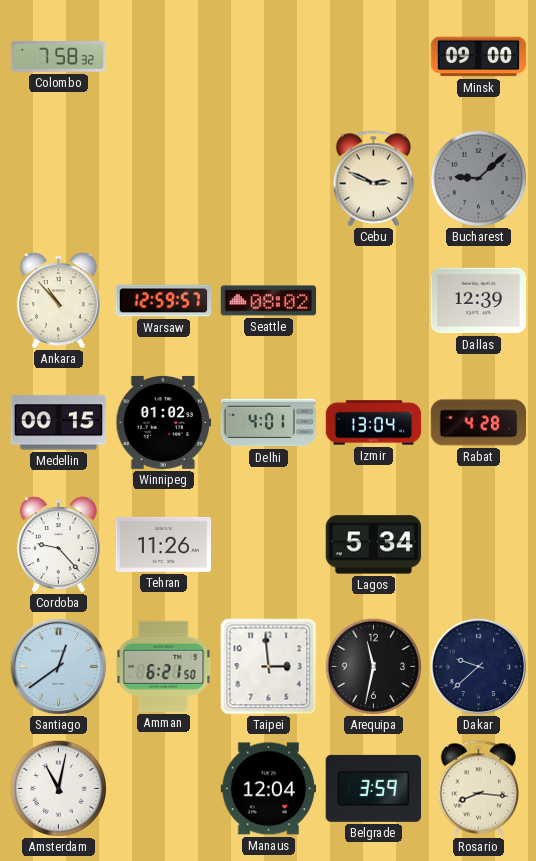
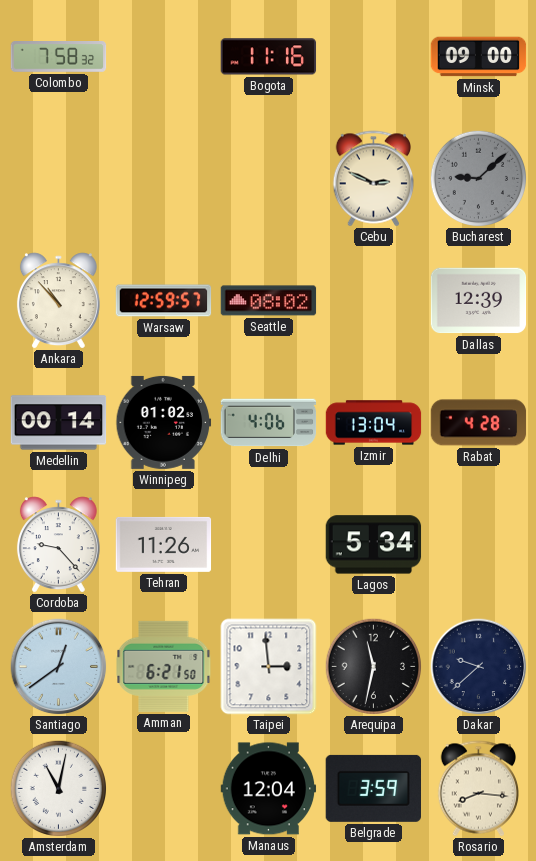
Bogota: none -> 11:16
Medellin: 00:15 -> 00:14
Delhi: 4:01 -> 4:06
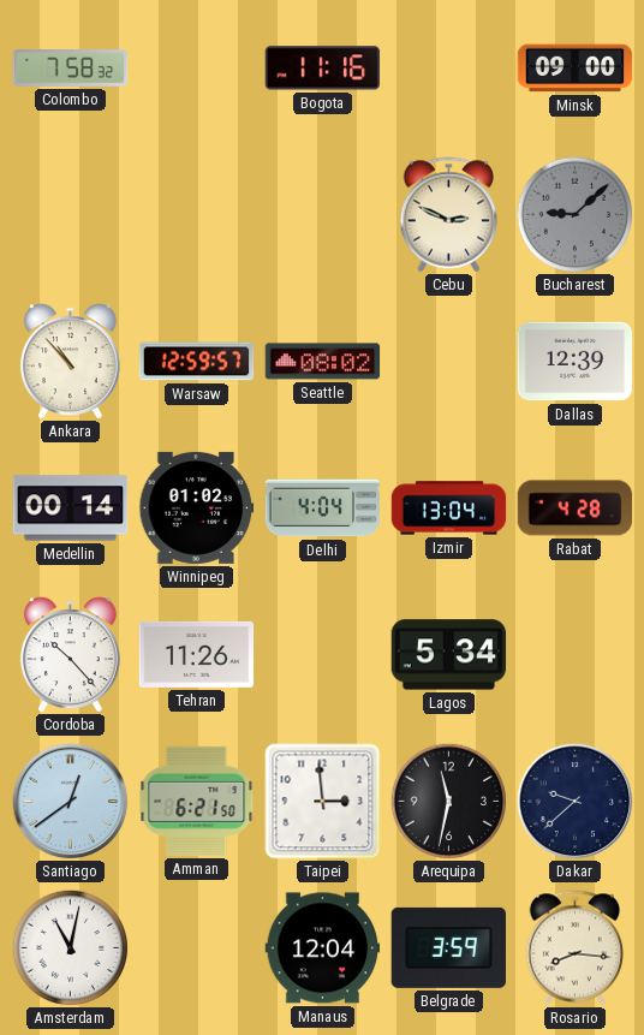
Delhi: 4:06 -> 4:04
Cordoba: 9:23 -> 10:23
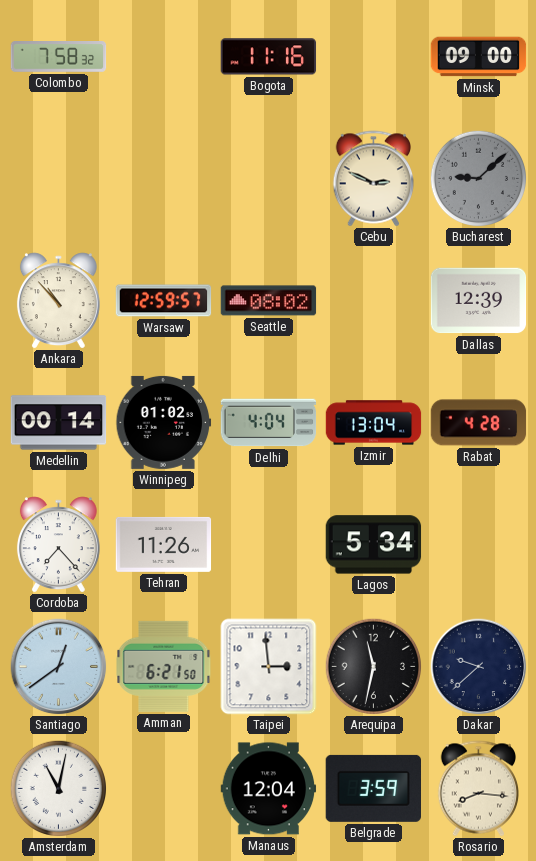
Cordoba: 10:23 -> 7:23
